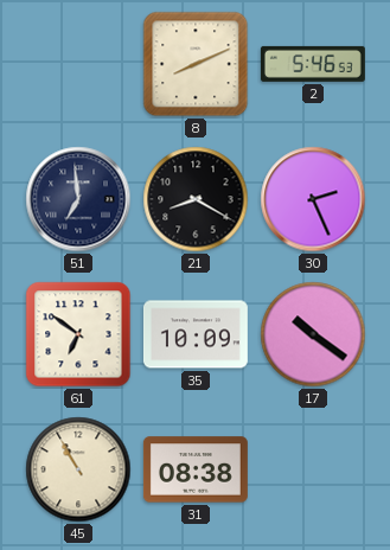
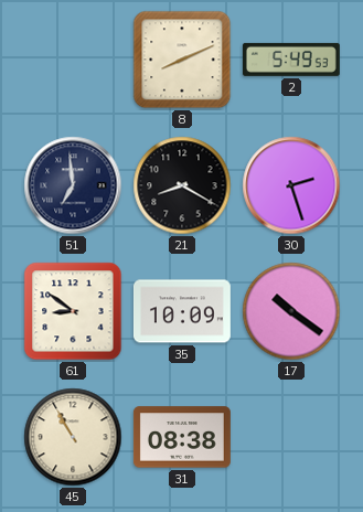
2: 5:46 -> 5:49
30: 2:26 -> 2:27
61: 6:51 -> 8:51
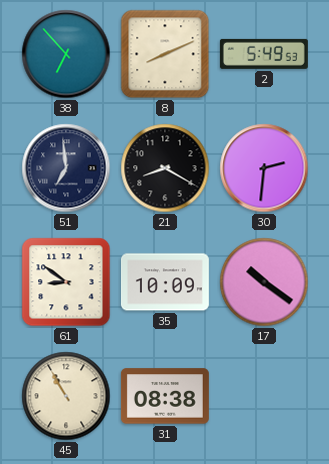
38: none -> 6:53
30: 2:27 -> 2:31
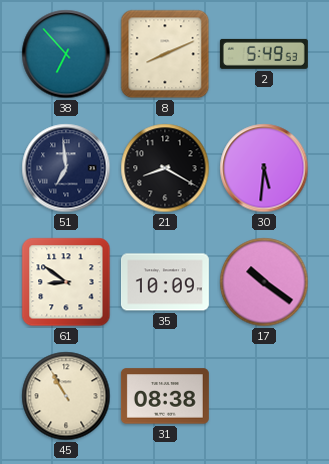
30: 2:31 -> 5:31
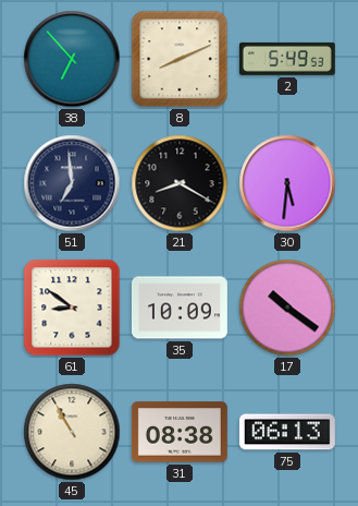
75: none -> 06:13
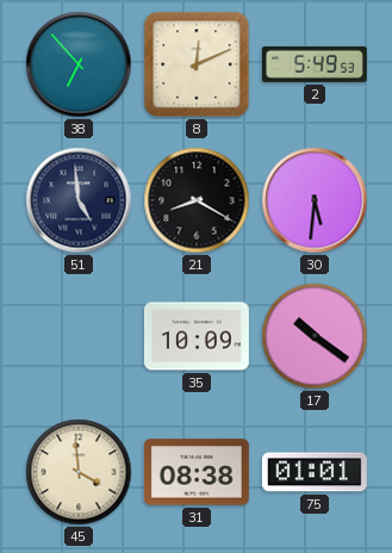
8: 8:11 -> 12:11
51: 6:59 -> 4:59
61: 8:51 -> none
45: 10:55 -> 3:59
75: 06:13 -> 01:01
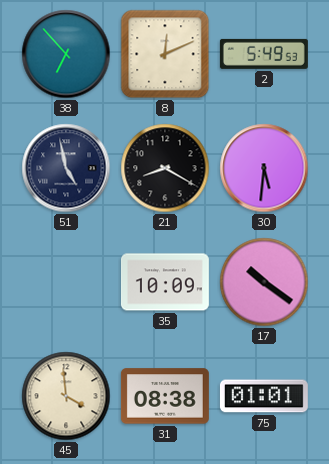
51: 4:59 -> 4:58
